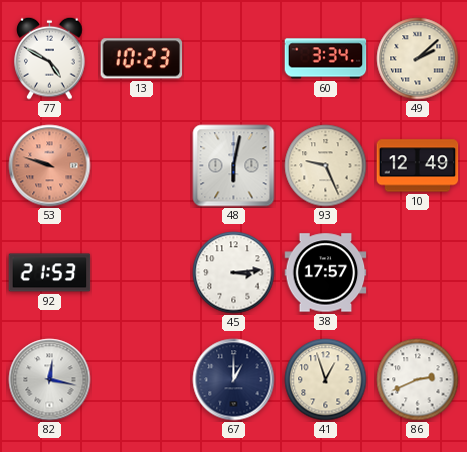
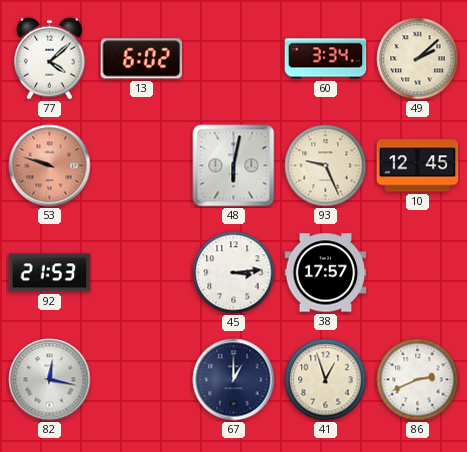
77: 4:50 -> 4:08
13: 10:23 -> 6:02
10: 12:49 -> 12:45
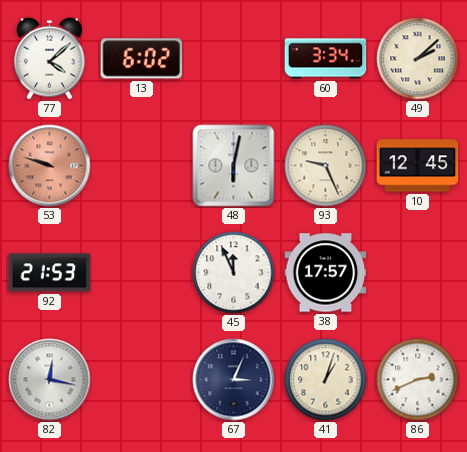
45: 3:14 -> 11:56
67: 1:00 -> 3:04
41: 12:57 -> 1:03
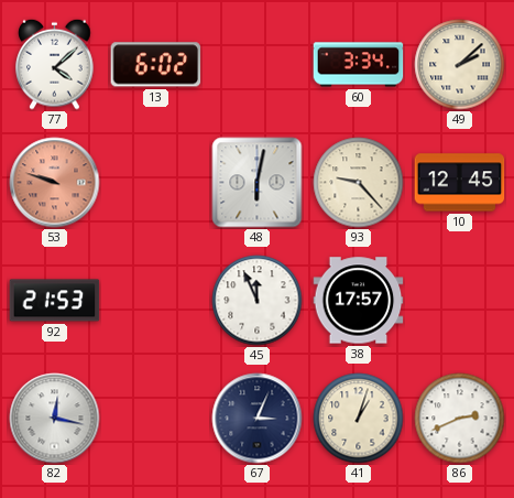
93: 9:26 -> 9:23
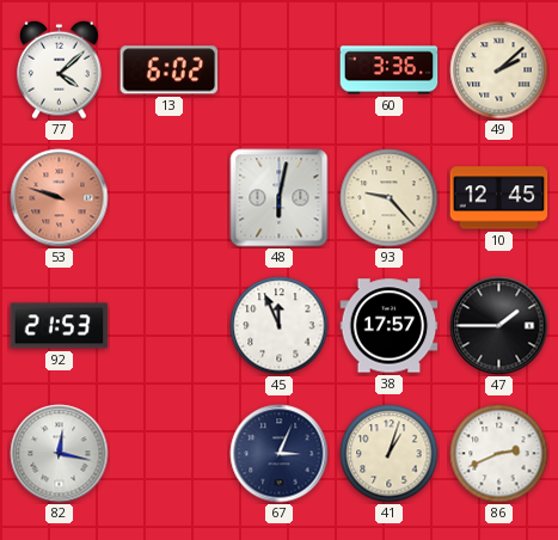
60: 3:34 -> 3:36
47: none -> 1:45
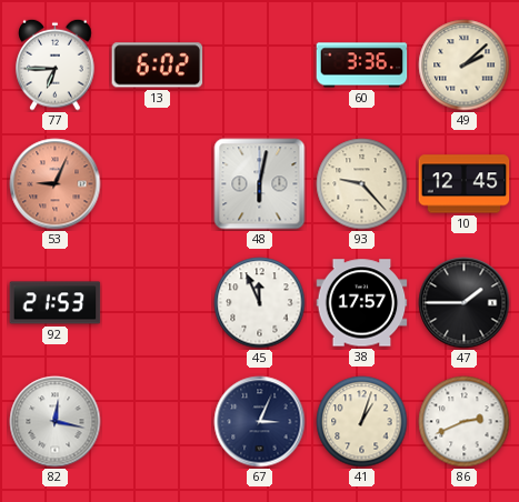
77: 4:08 -> 6:45
53: 9:48 -> 9:04
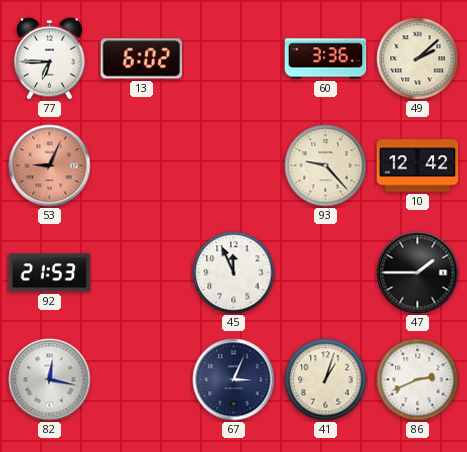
48: 6:02 -> none
10: 12:45 -> 12:42
38: 17:57 -> none
